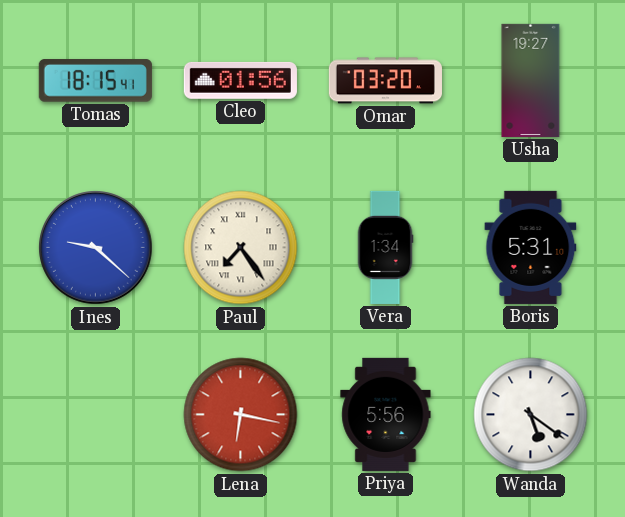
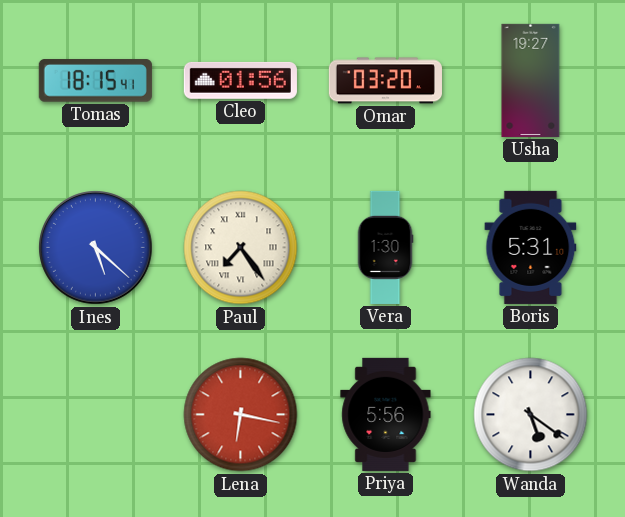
Ines: 9:22 -> 5:22
Vera: 1:34 -> 1:30
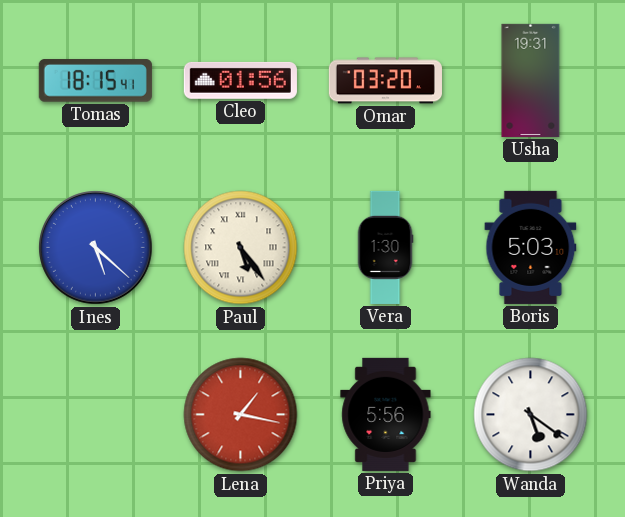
Usha: 19:27 -> 19:31
Paul: 7:24 -> 5:24
Boris: 5:31 -> 5:03
Lena: 6:17 -> 1:17
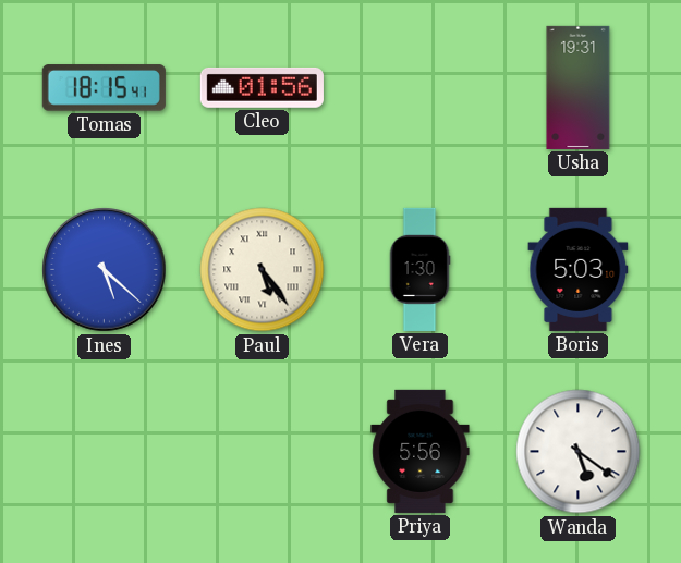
Omar: 03:20 -> none
Lena: 1:17 -> none
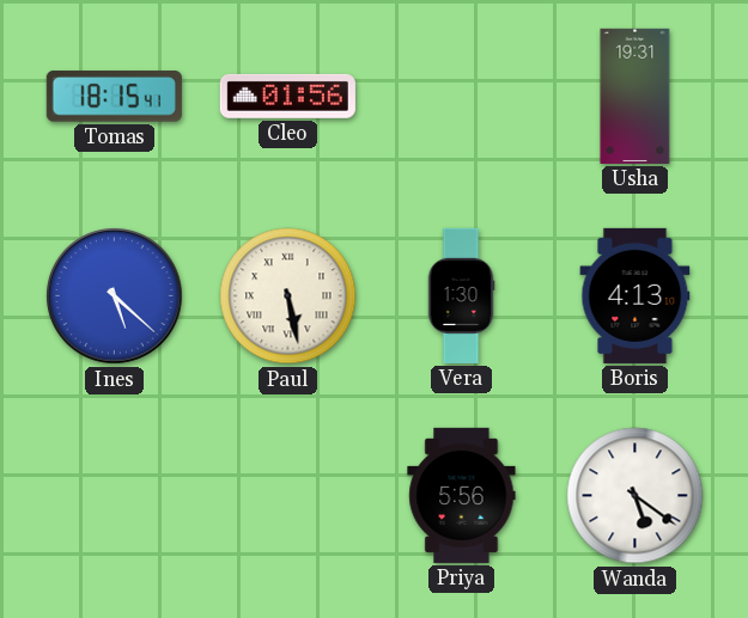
Paul: 5:24 -> 5:28
Boris: 5:03 -> 4:13
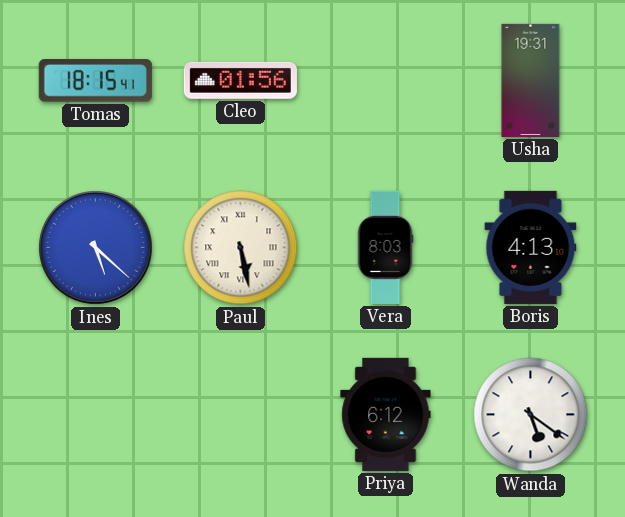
Vera: 1:30 -> 8:03
Priya: 5:56 -> 6:12
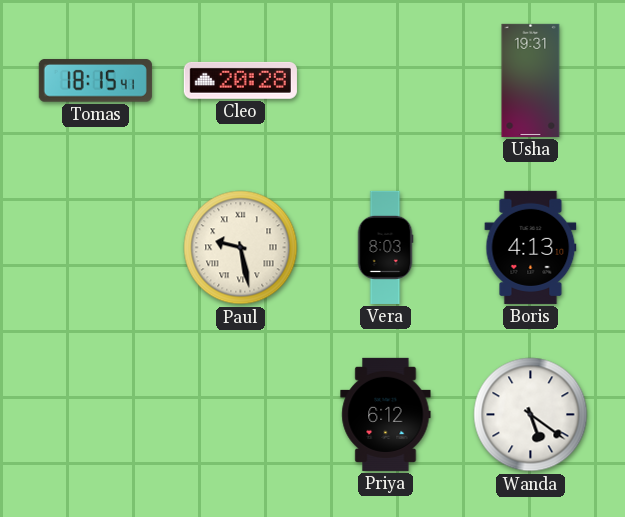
Cleo: 01:56 -> 20:28
Ines: 5:22 -> none
Paul: 5:28 -> 9:28
